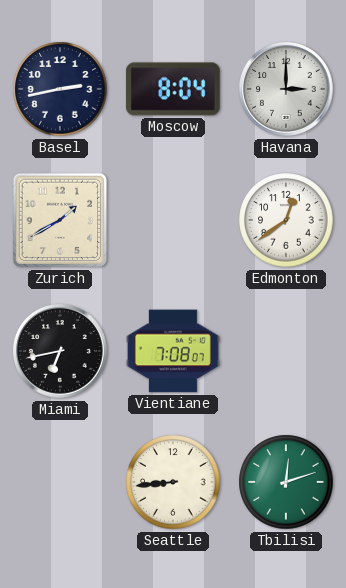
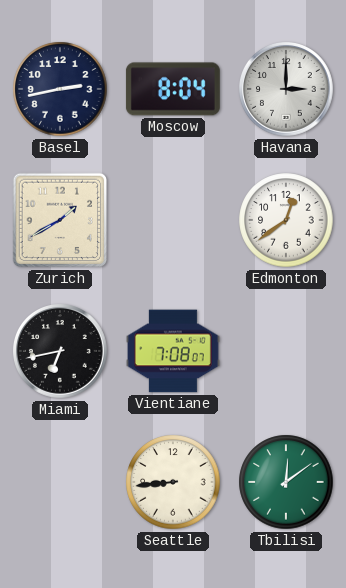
Tbilisi: 12:12 -> 12:09
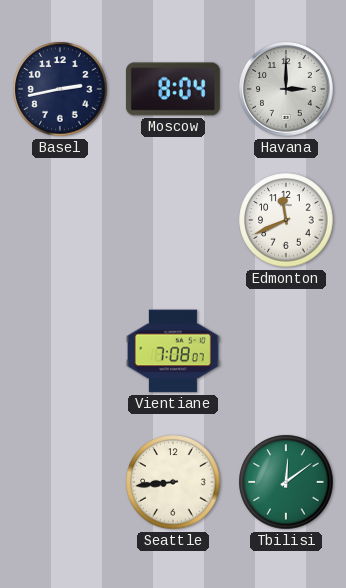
Zurich: 1:40 -> none
Edmonton: 12:39 -> 11:41
Miami: 6:43 -> none
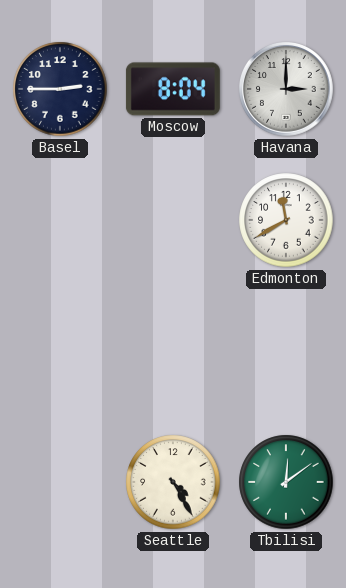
Basel: 2:43 -> 2:45
Edmonton: 11:41 -> 11:40
Vientiane: 7:08 -> none
Seattle: 8:44 -> 4:25
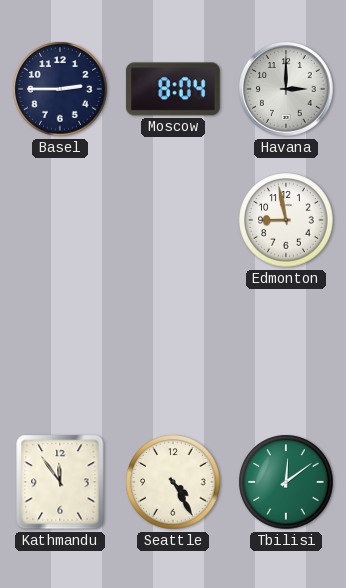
Edmonton: 11:40 -> 8:58
Kathmandu: none -> 11:54
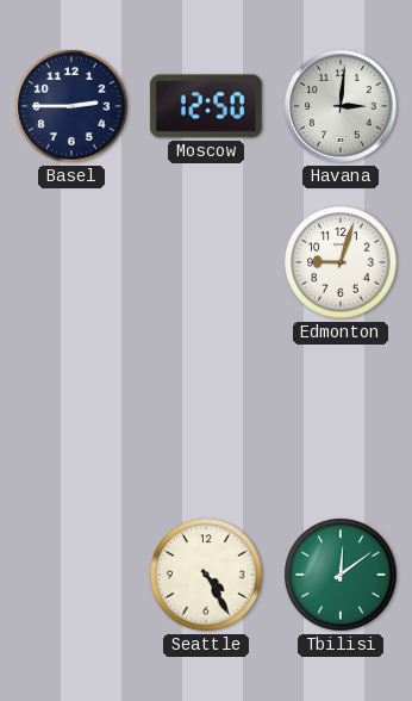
Moscow: 8:04 -> 12:50
Havana: 3:00 -> 3:01
Edmonton: 8:58 -> 9:03
Kathmandu: 11:54 -> none
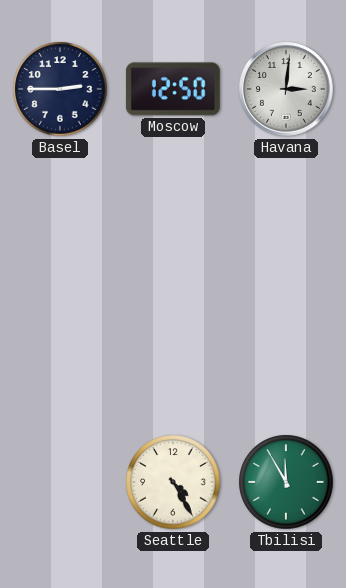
Edmonton: 9:03 -> none
Tbilisi: 12:09 -> 11:55
